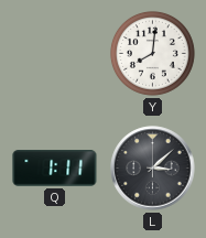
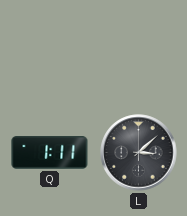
Y: 8:01 -> none
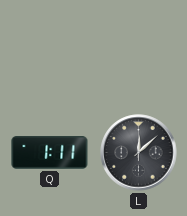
L: 3:08 -> 12:08
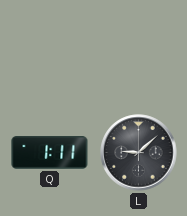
L: 12:08 -> 9:08
